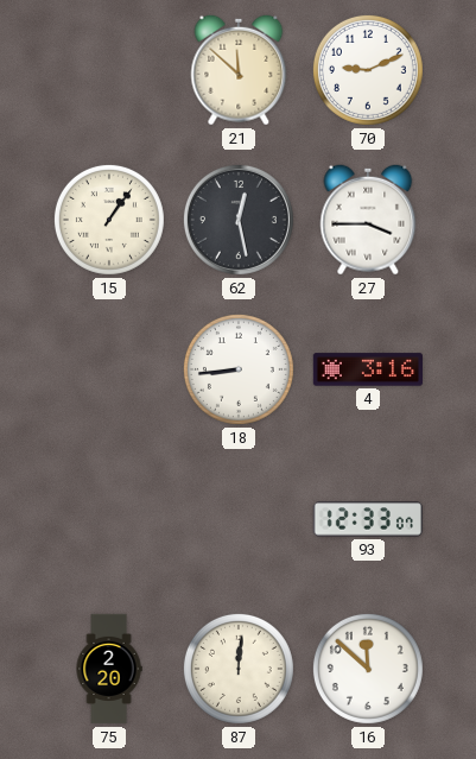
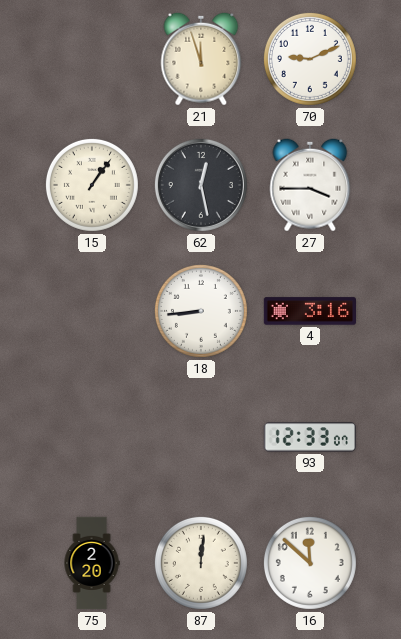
21: 11:52 -> 11:57
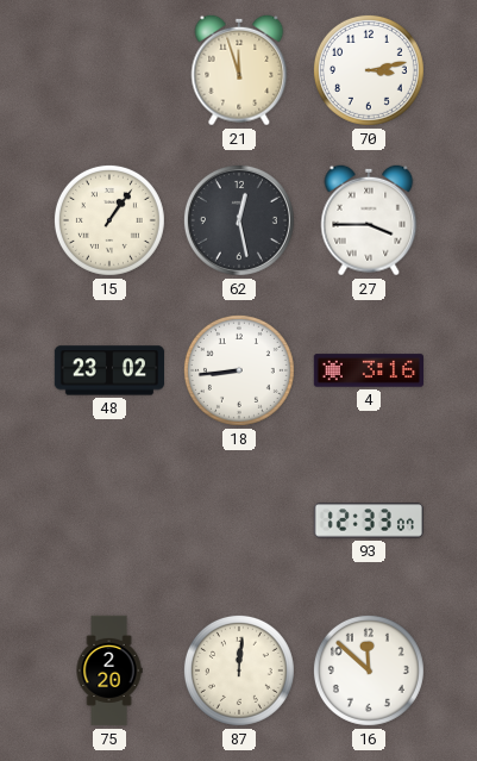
70: 9:11 -> 3:13
48: none -> 23:02
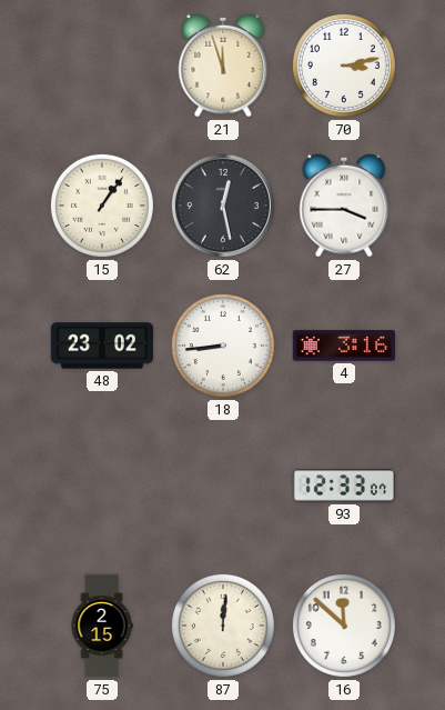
75: 2:20 -> 2:15
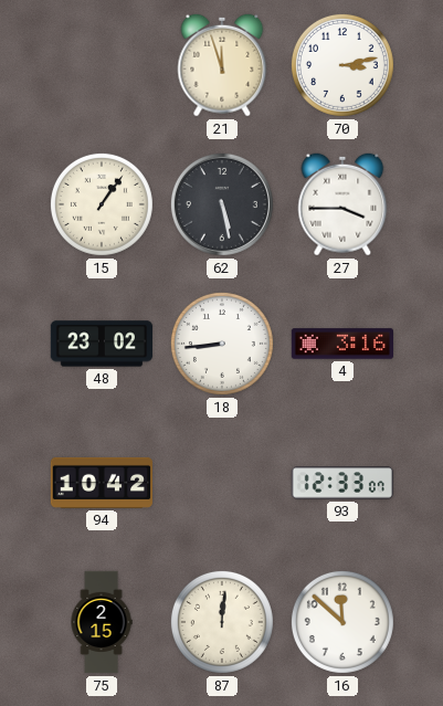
62: 12:28 -> 5:28
94: none -> 10:42
